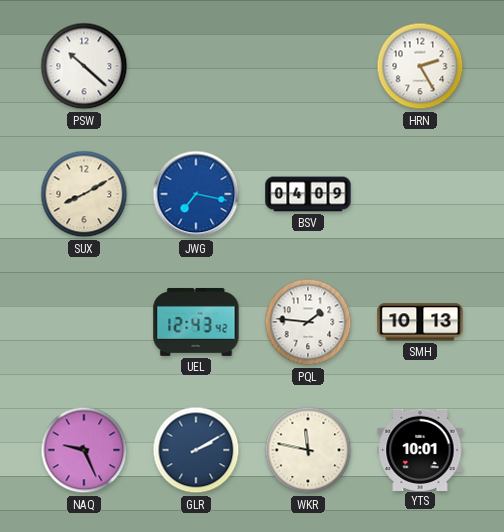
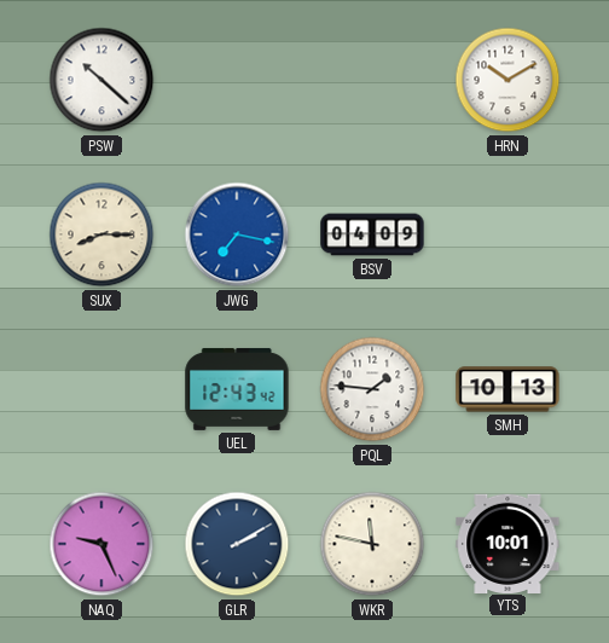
HRN: 2:25 -> 10:10
SUX: 8:10 -> 8:15
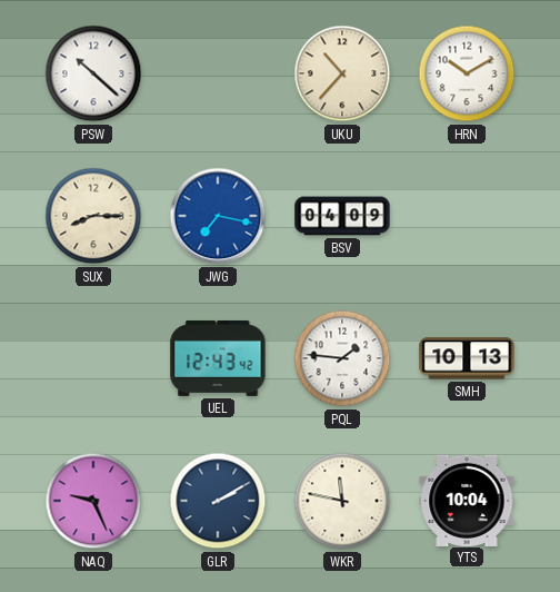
UKU: none -> 10:37
YTS: 10:01 -> 10:04
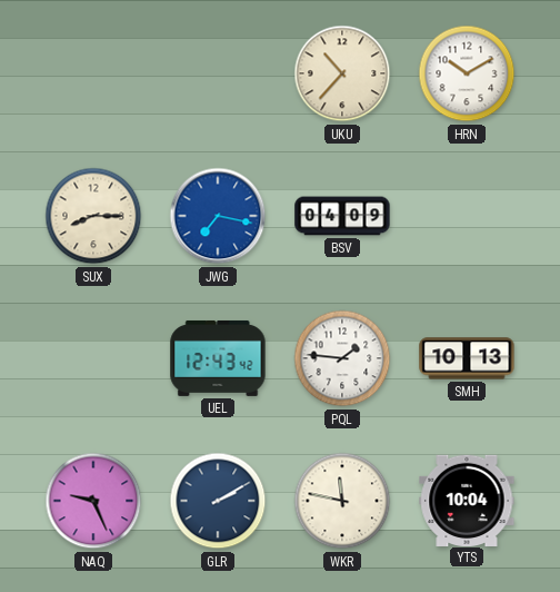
PSW: 10:22 -> none
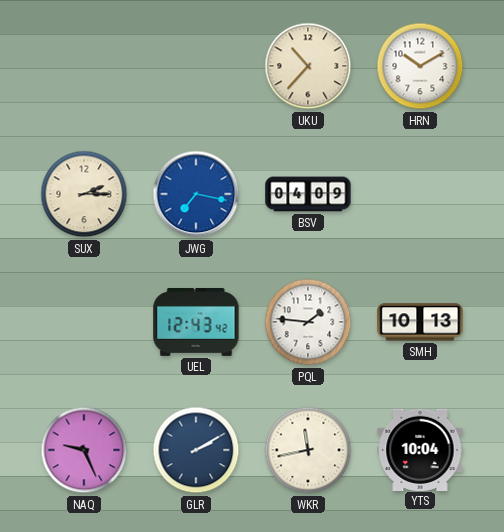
SUX: 8:15 -> 2:15
WKR: 11:47 -> 11:43
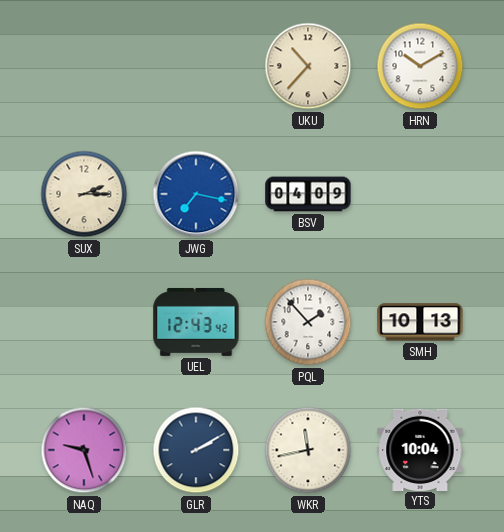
PQL: 1:46 -> 1:53
NAQ: 9:26 -> 9:27
